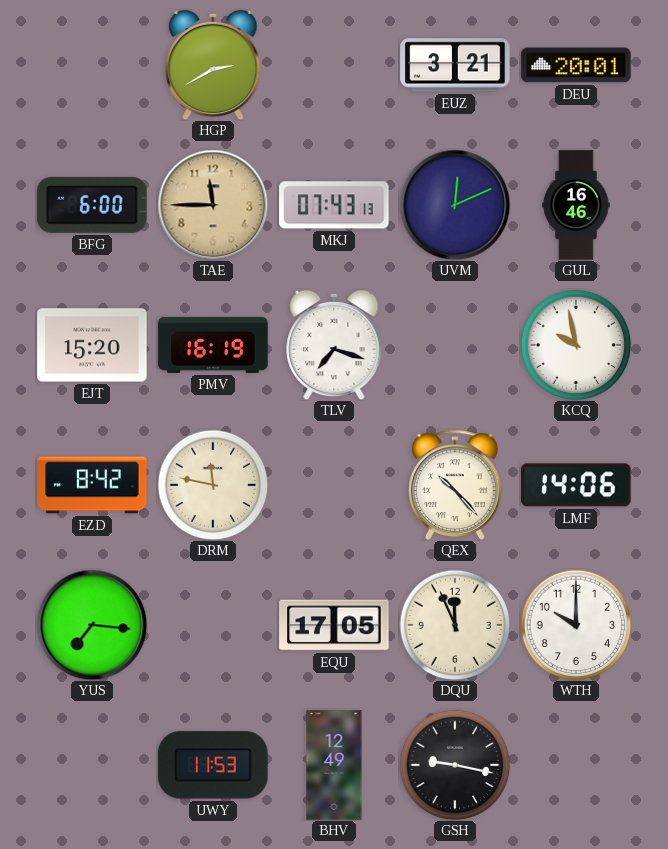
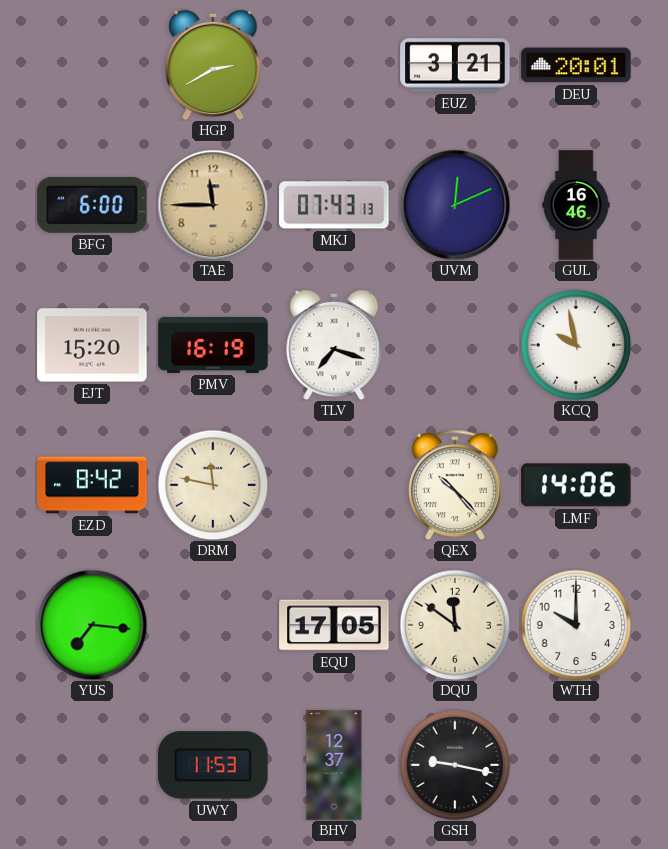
DQU: 11:56 -> 11:51
BHV: 12:49 -> 12:37
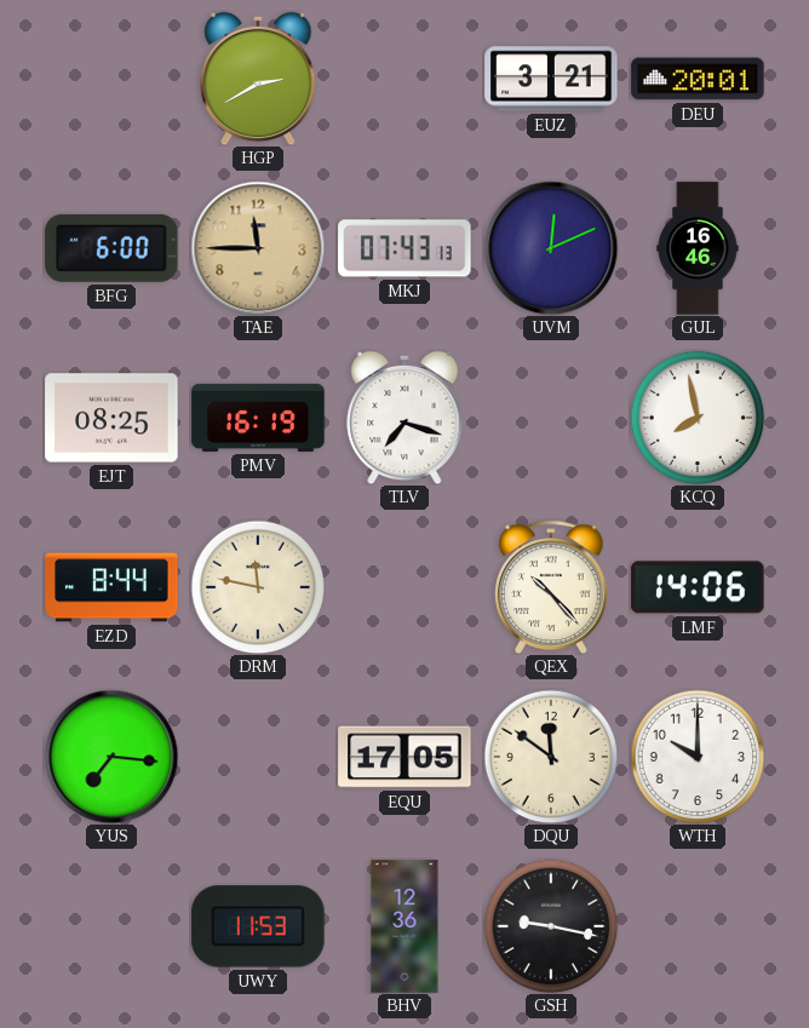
EJT: 15:20 -> 08:25
KCQ: 9:58 -> 7:58
EZD: 8:42 -> 8:44
BHV: 12:37 -> 12:36
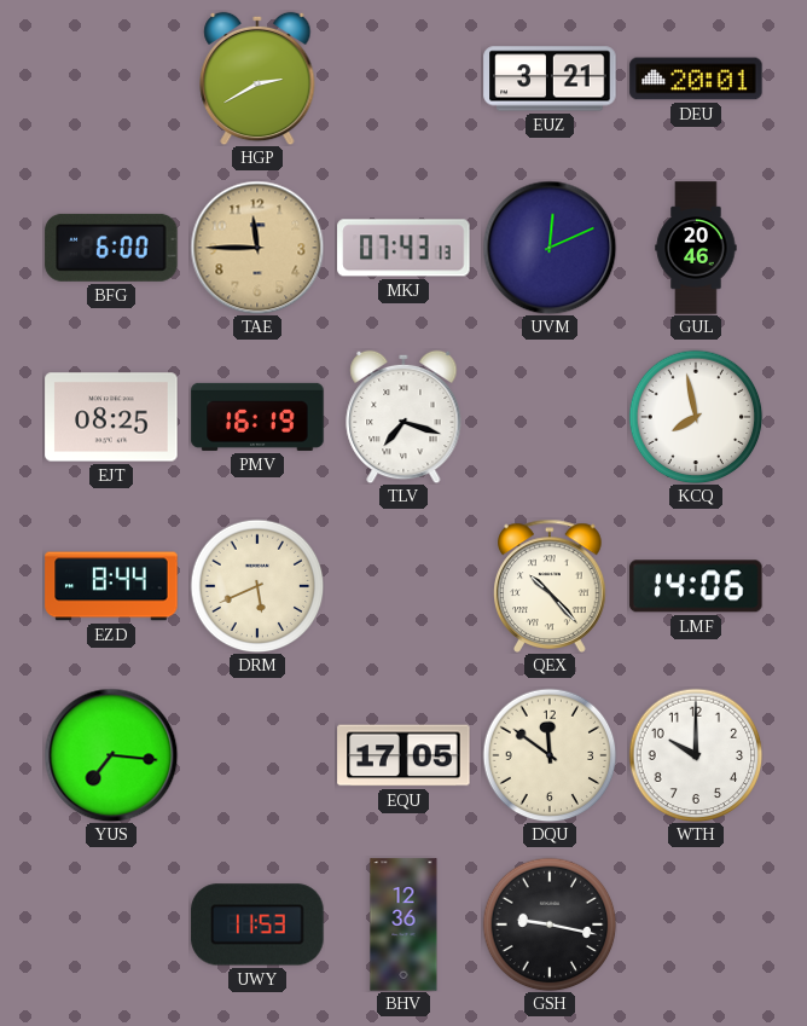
GUL: 16:46 -> 20:46
DRM: 11:47 -> 5:41
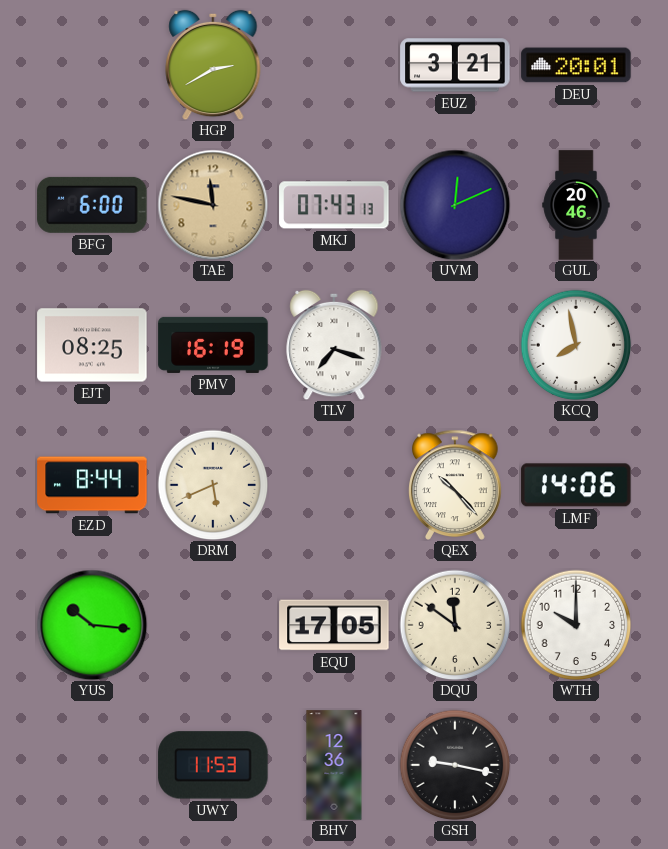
TAE: 11:45 -> 11:47
YUS: 7:16 -> 10:16
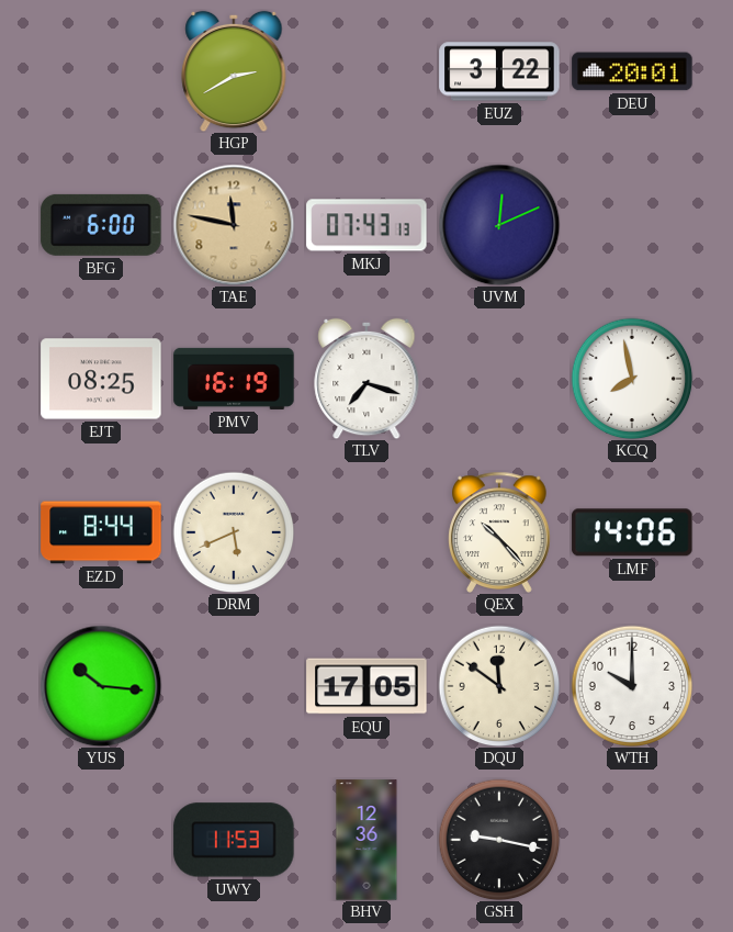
EUZ: 3:21 -> 3:22
GUL: 20:46 -> none
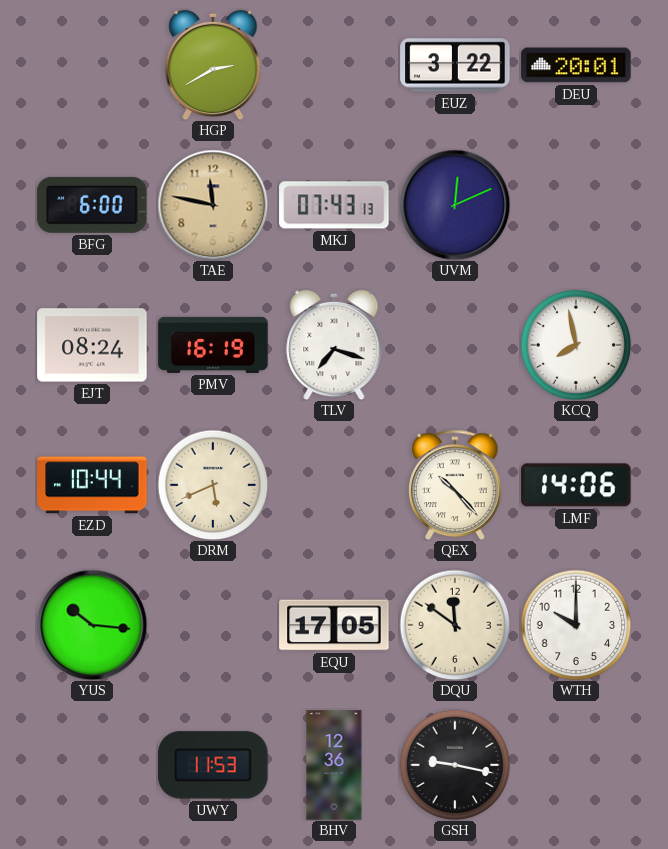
EJT: 08:25 -> 08:24
EZD: 8:44 -> 10:44
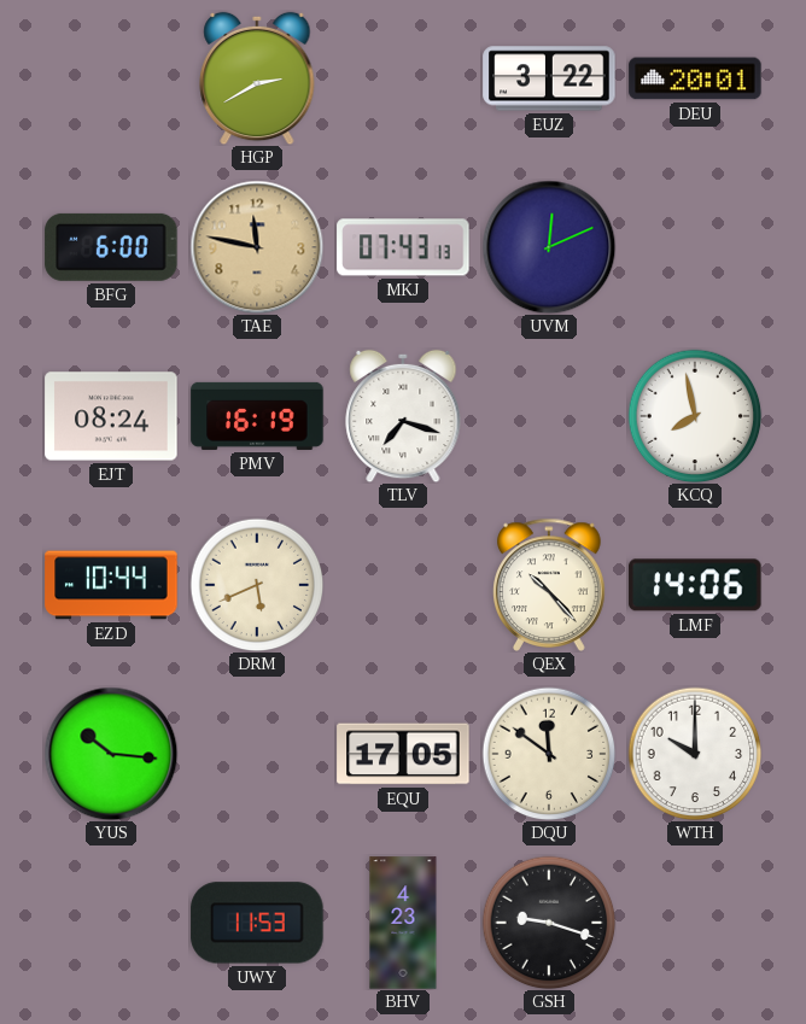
BHV: 12:36 -> 4:23
GSH: 9:17 -> 9:18
